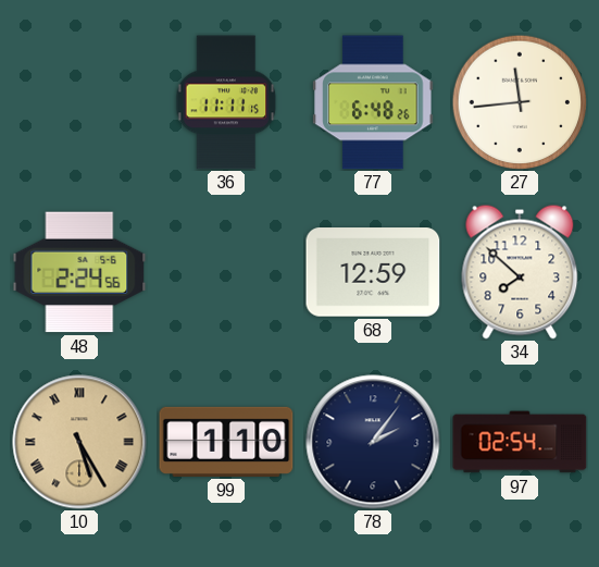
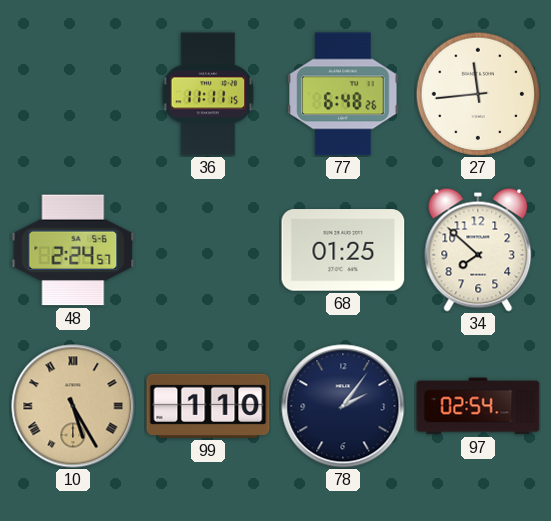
48: 2:24:56 -> 2:24:57
68: 12:59 -> 01:25
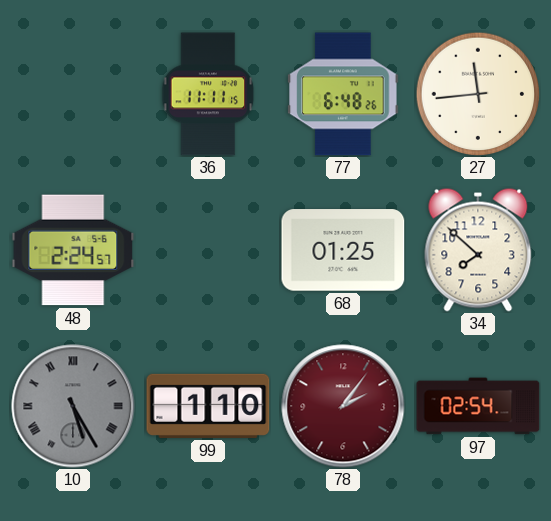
10 dial: champagne -> grey
78 dial: navy -> burgundy
